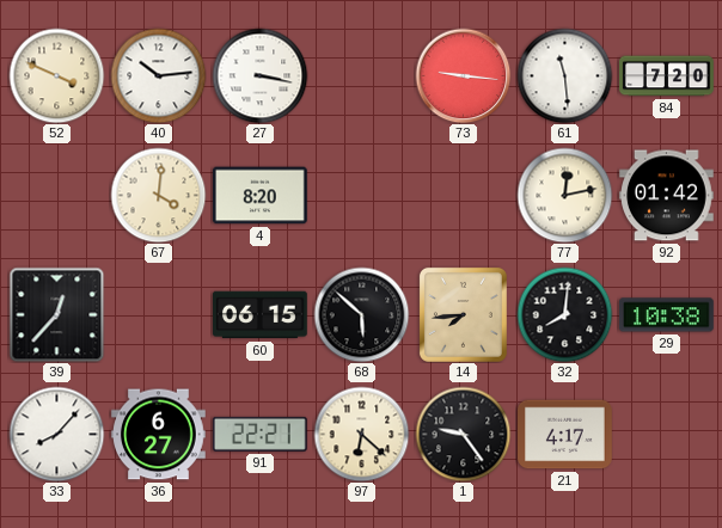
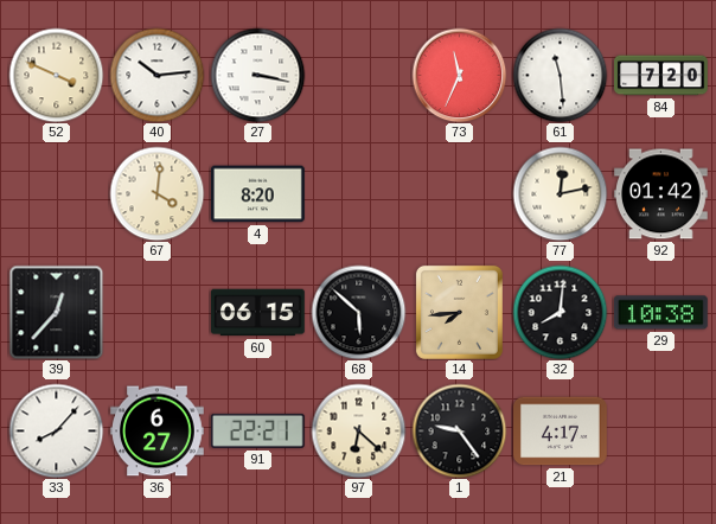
73: 9:16 -> 11:34
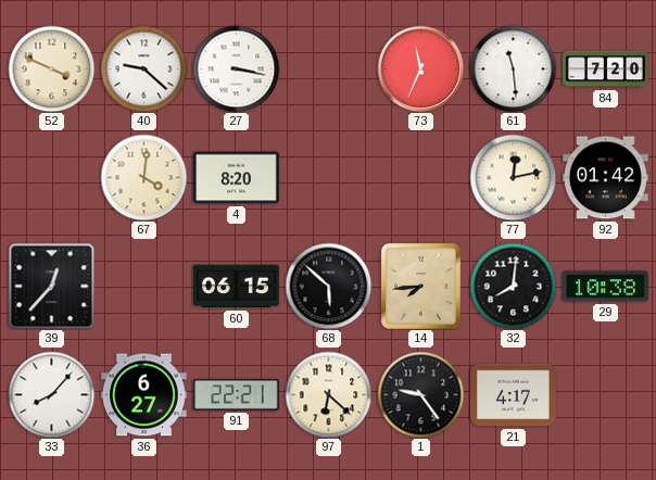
40: 10:14 -> 9:22
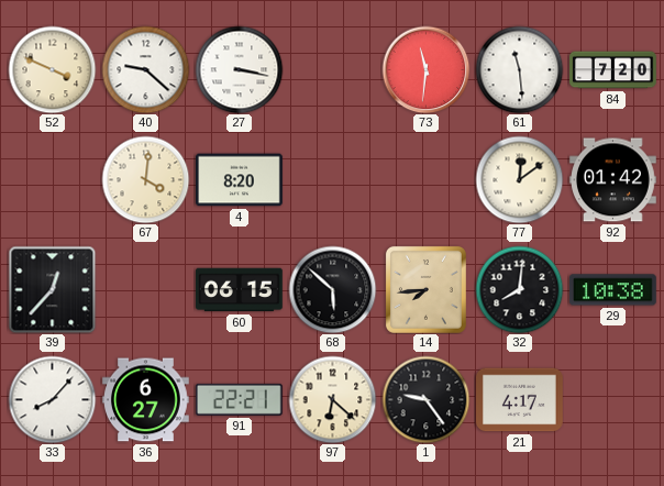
73: 11:34 -> 11:31
77: 12:13 -> 12:09
